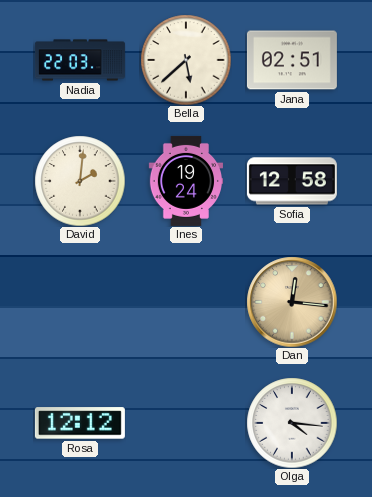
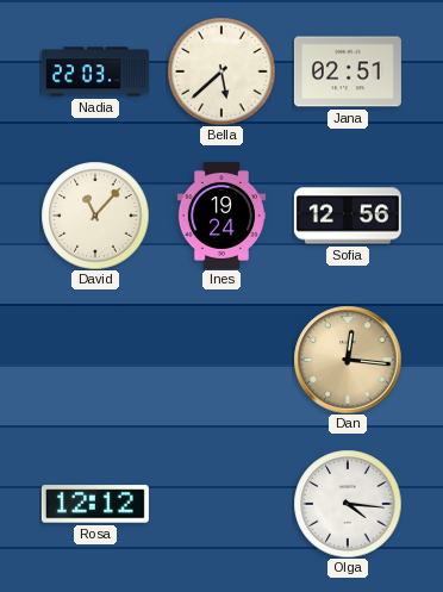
David: 2:01 -> 11:07
Sofia: 12:58 -> 12:56
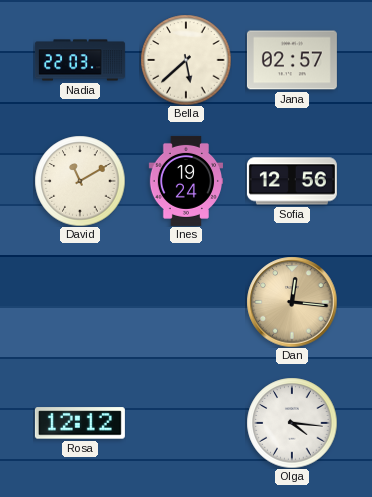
Jana: 02:51 -> 02:57
David: 11:07 -> 11:10
